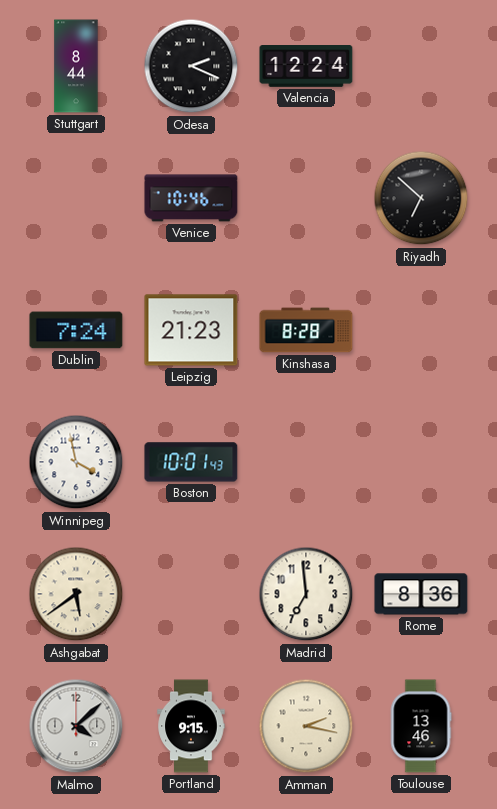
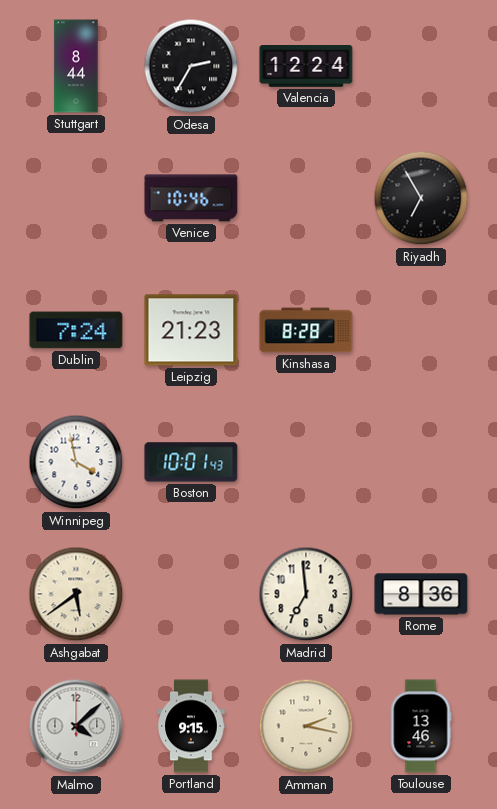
Odesa: 2:19 -> 2:35
Riyadh: 6:52 -> 6:55
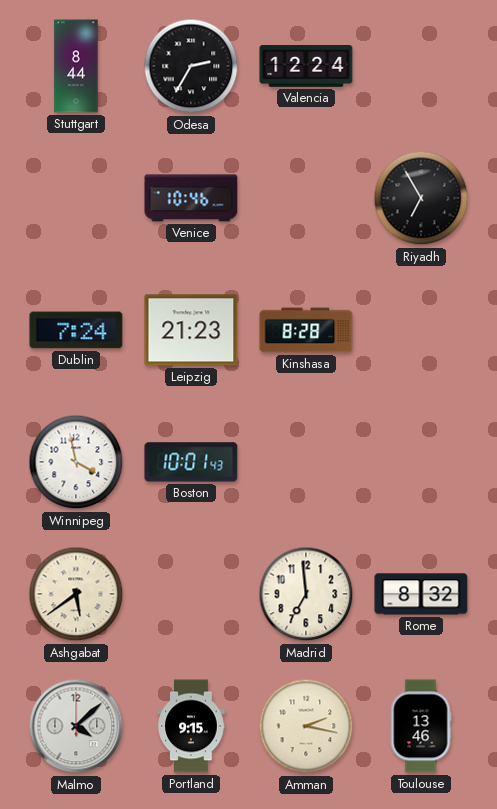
Rome: 8:36 -> 8:32
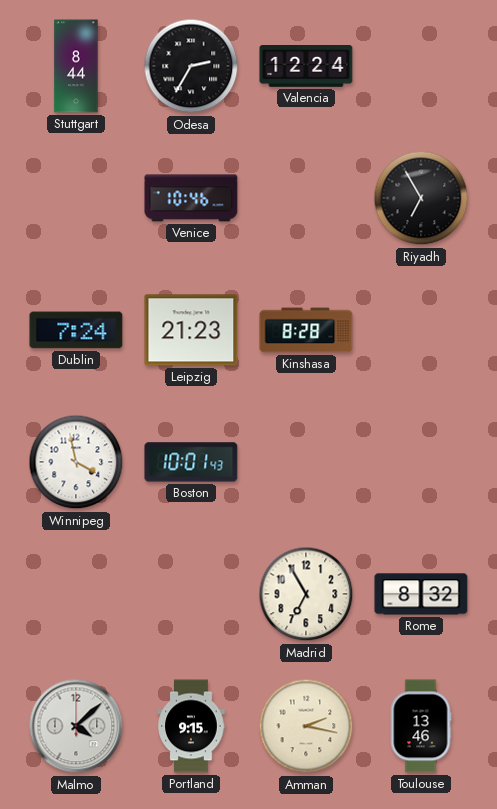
Ashgabat: 5:39 -> none
Madrid: 6:59 -> 6:55
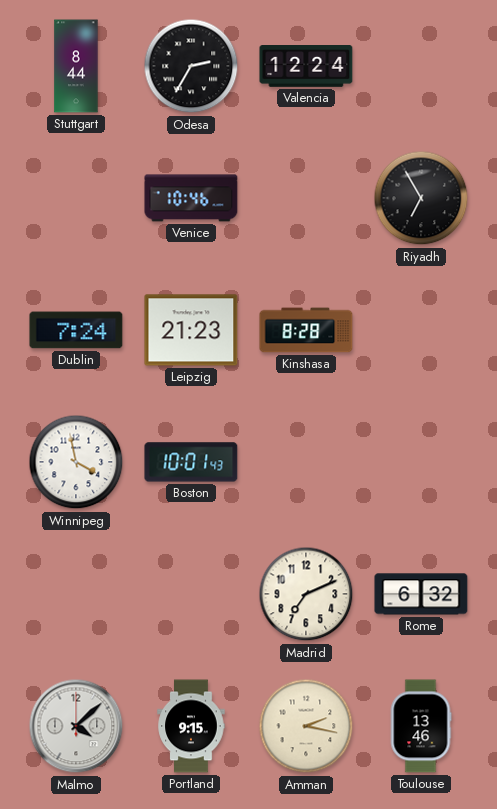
Madrid: 6:55 -> 7:11
Rome: 8:32 -> 6:32
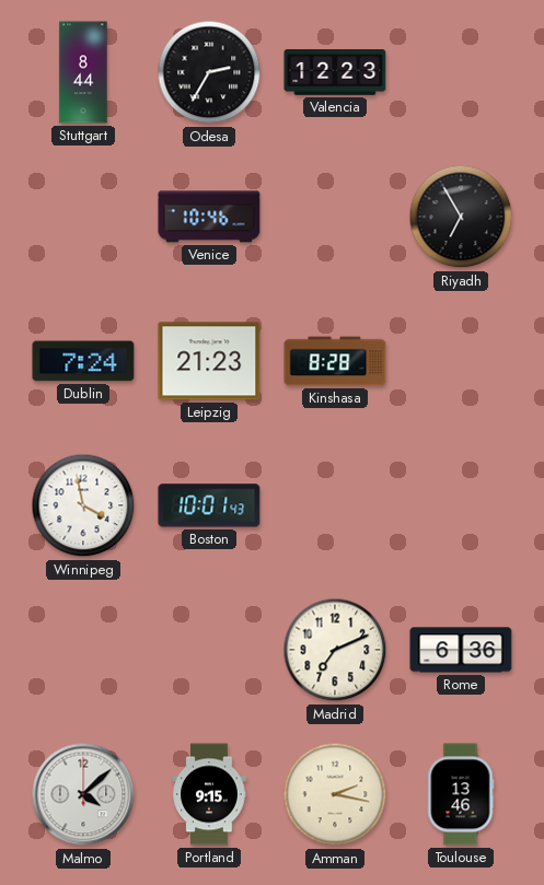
Valencia: 12:24 -> 12:23
Rome: 6:32 -> 6:36
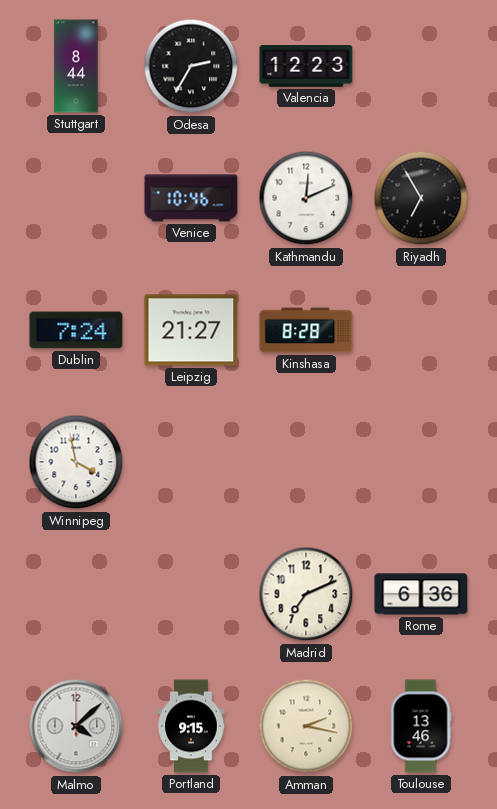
Kathmandu: none -> 12:11
Leipzig: 21:23 -> 21:27
Boston: 10:01 -> none
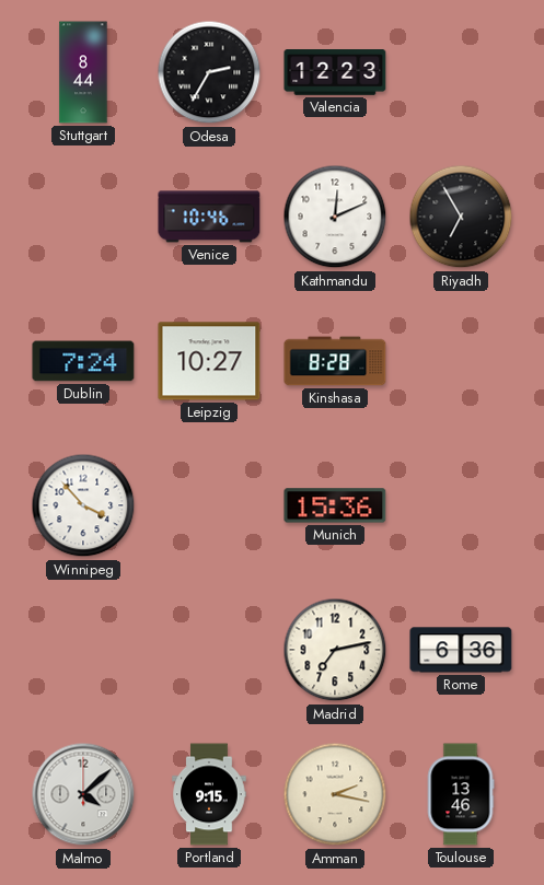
Leipzig: 21:27 -> 10:27
Winnipeg: 3:58 -> 3:53
Munich: none -> 15:36
Madrid: 7:11 -> 7:13
